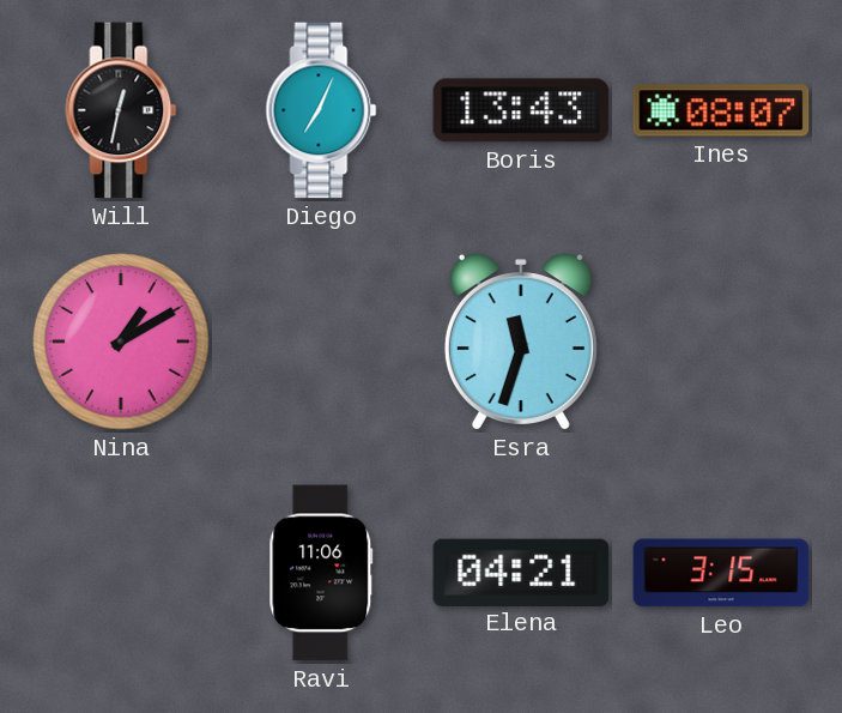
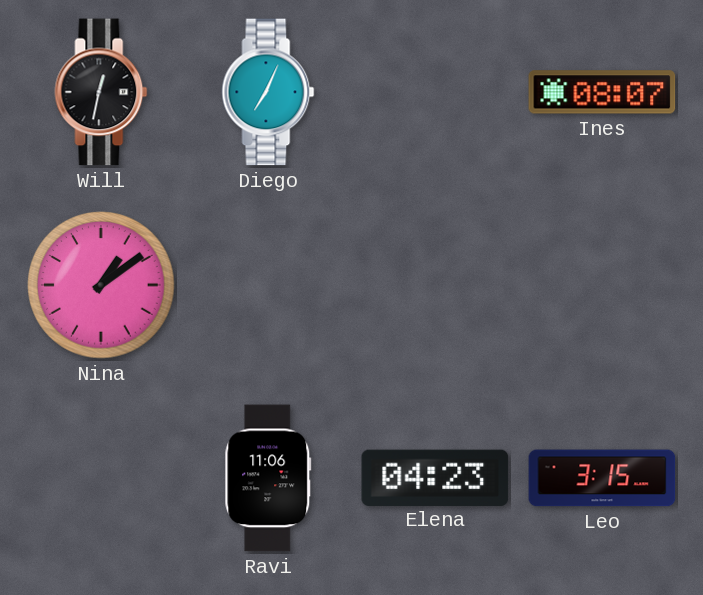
Boris: 13:43 -> none
Nina: 1:10 -> 1:09
Esra: 11:33 -> none
Elena: 04:21 -> 04:23
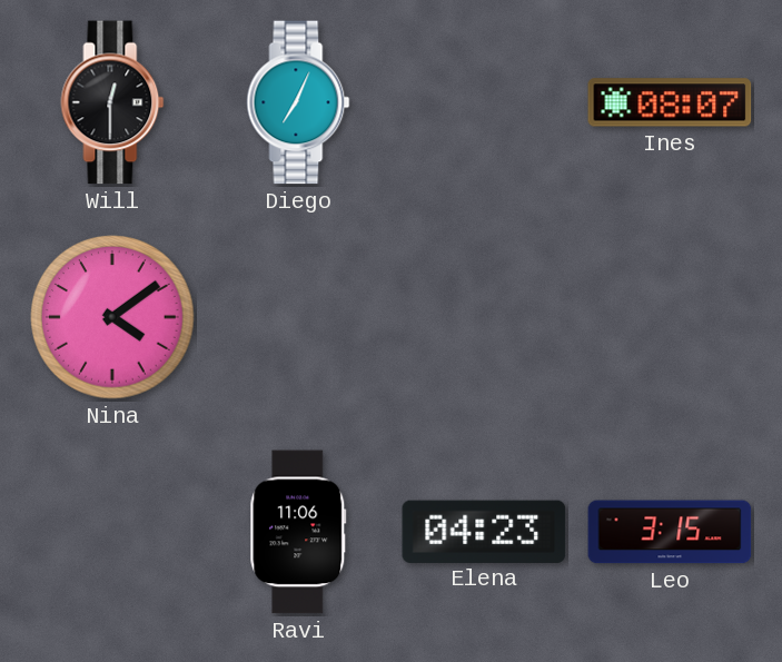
Will: 12:32 -> 12:30
Nina: 1:09 -> 4:09
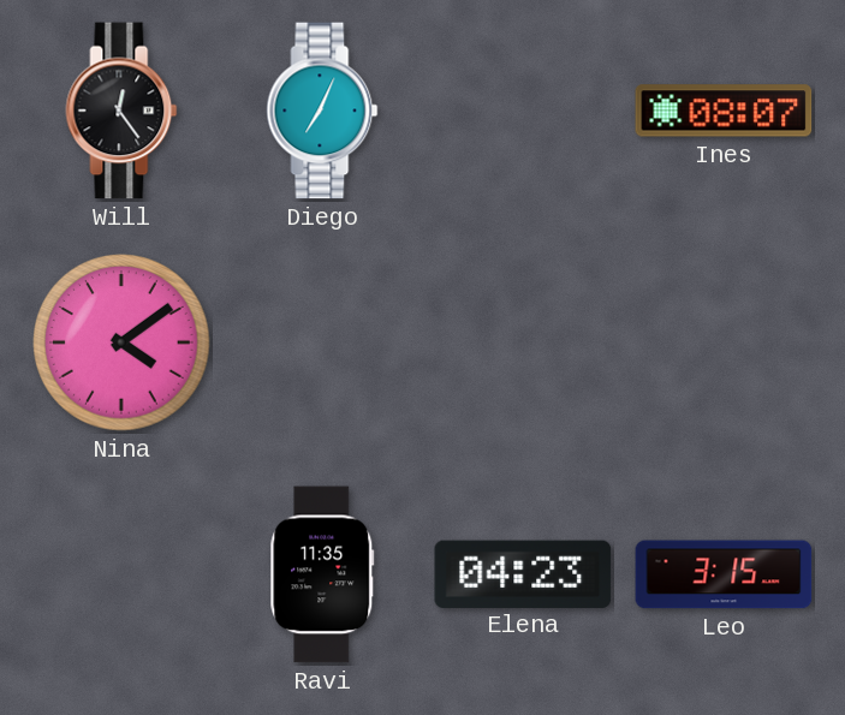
Will: 12:30 -> 12:24
Ravi: 11:06 -> 11:35
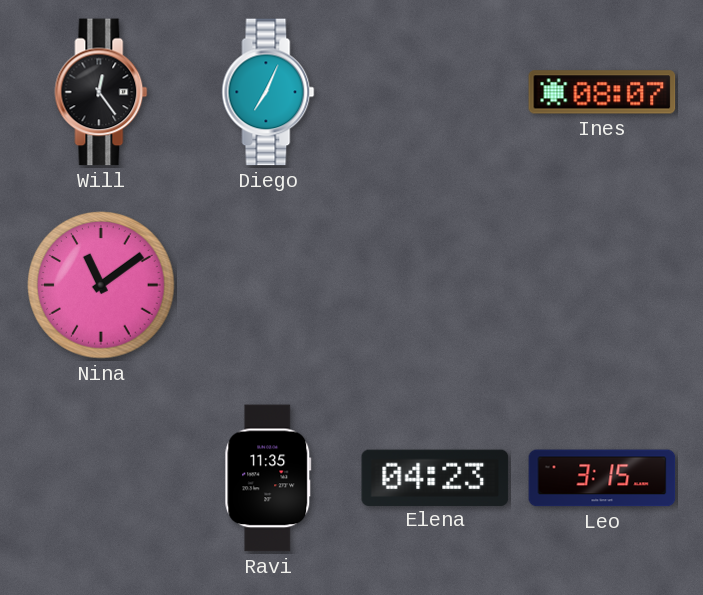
Nina: 4:09 -> 11:09
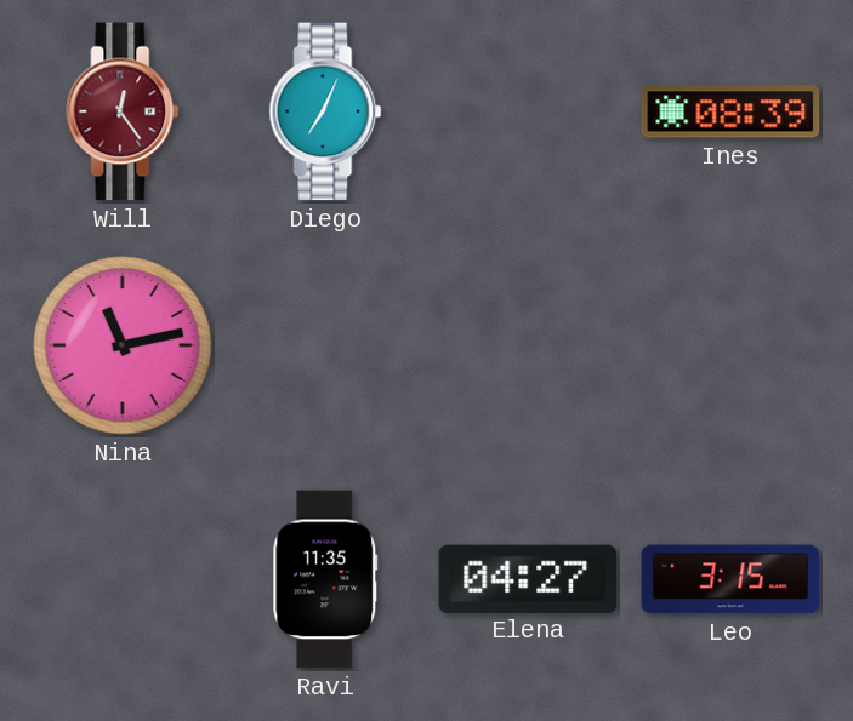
Will dial: black -> burgundy
Ines: 08:07 -> 08:39
Nina: 11:09 -> 11:13
Elena: 04:23 -> 04:27
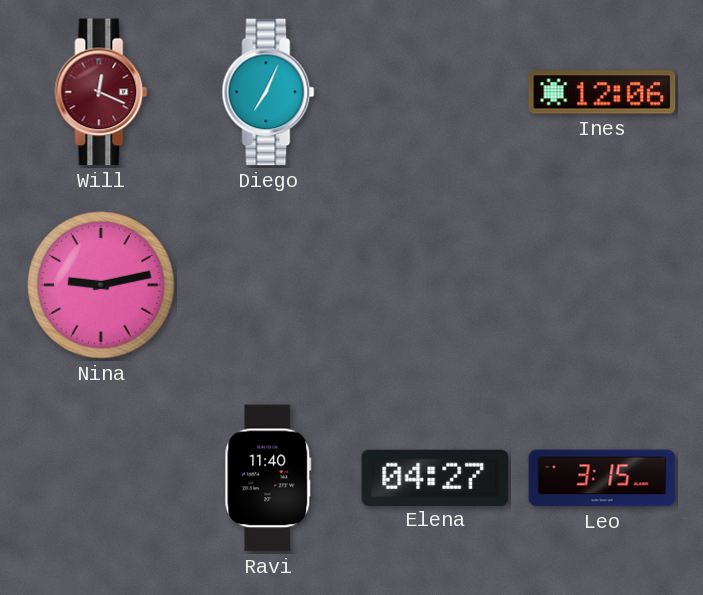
Will: 12:24 -> 12:19
Ines: 08:39 -> 12:06
Nina: 11:13 -> 9:13
Ravi: 11:35 -> 11:40
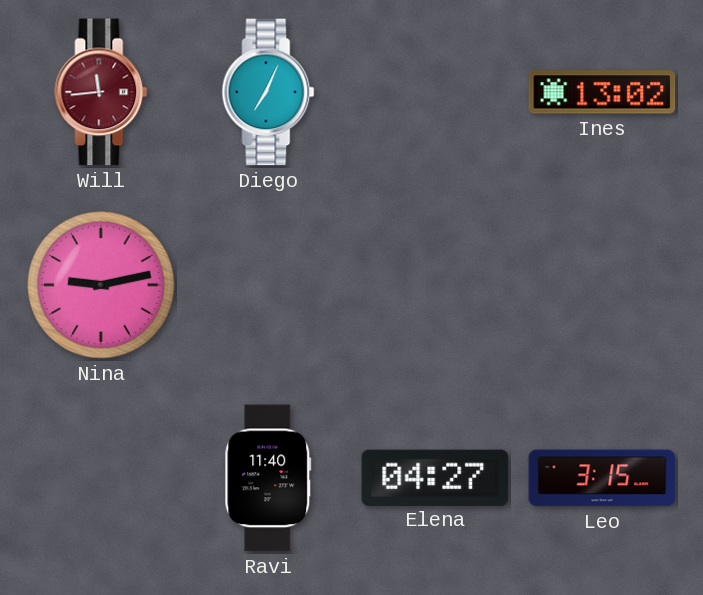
Will: 12:19 -> 11:44
Ines: 12:06 -> 13:02
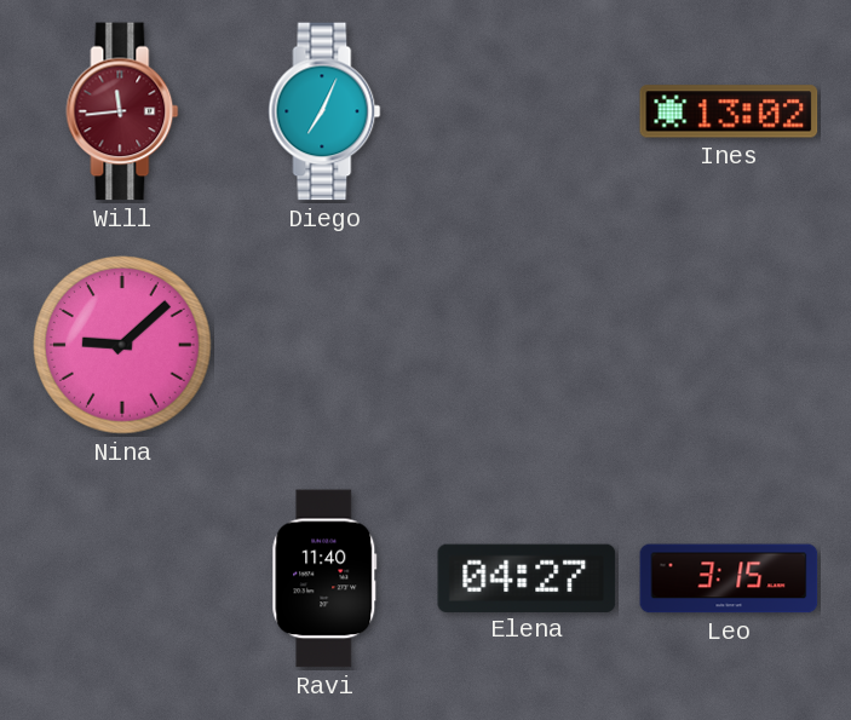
Nina: 9:13 -> 9:08
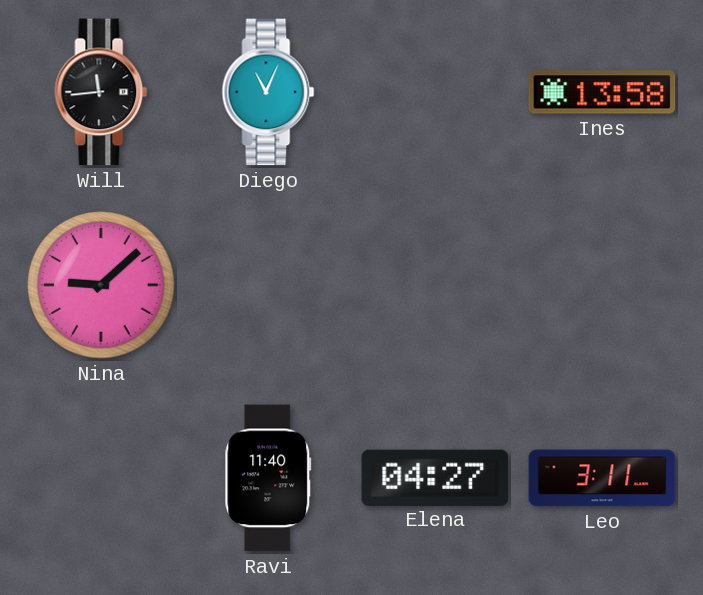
Will dial: burgundy -> black
Diego: 7:04 -> 11:04
Ines: 13:02 -> 13:58
Leo: 3:15 -> 3:11
